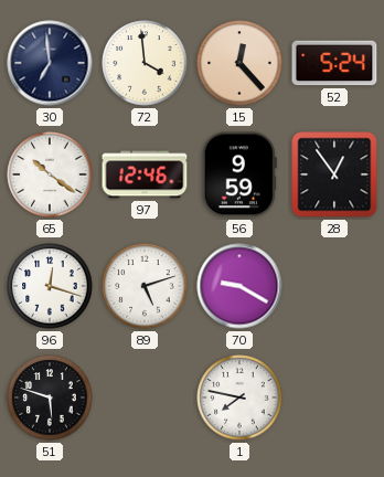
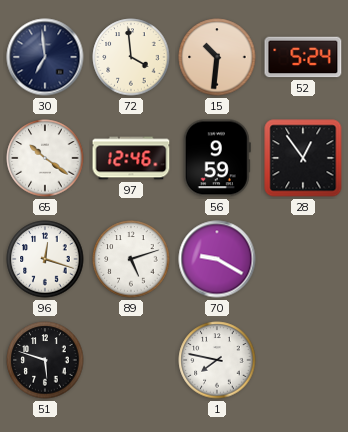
15: 12:23 -> 10:31
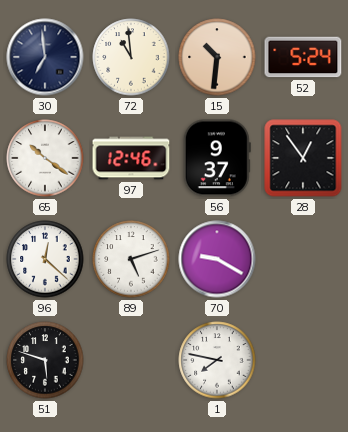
72: 3:59 -> 10:59
56: 9:59 -> 9:37
96: 12:18 -> 12:22
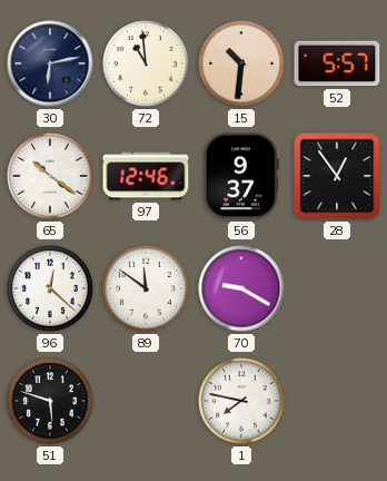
30: 6:59 -> 6:13
52: 5:24 -> 5:57
89: 5:12 -> 11:51
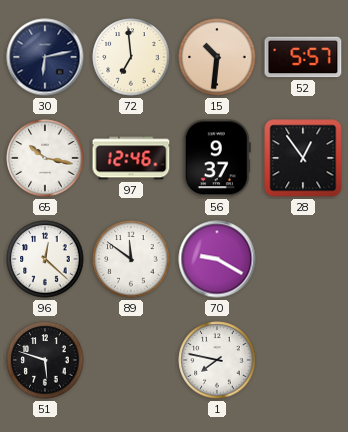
72: 10:59 -> 6:59
65: 10:21 -> 10:17
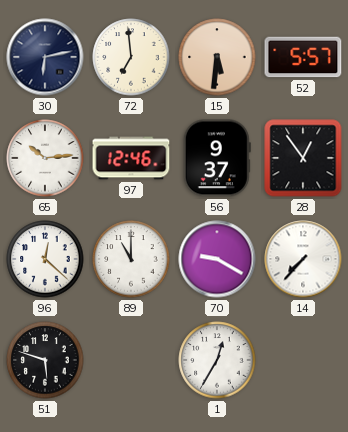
15: 10:31 -> 5:31
65: 10:17 -> 10:14
89: 11:51 -> 11:00
14: none -> 7:37
1: 7:47 -> 12:35
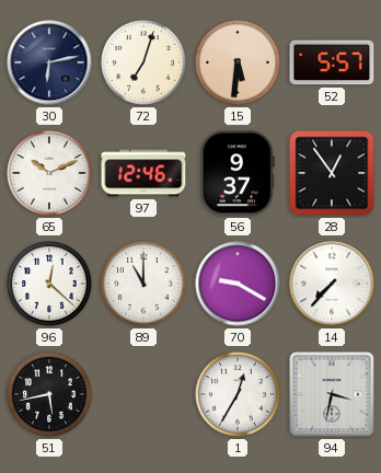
72: 6:59 -> 7:03
65: 10:14 -> 10:11
51: 5:48 -> 5:43
94: none -> 3:32
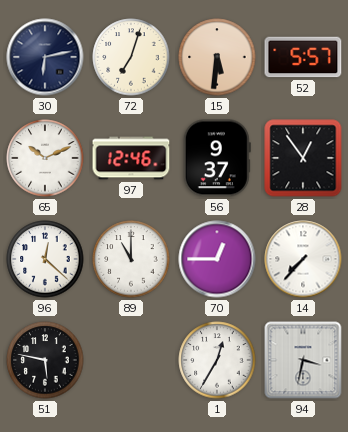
70: 9:20 -> 12:45
51: 5:43 -> 5:47
